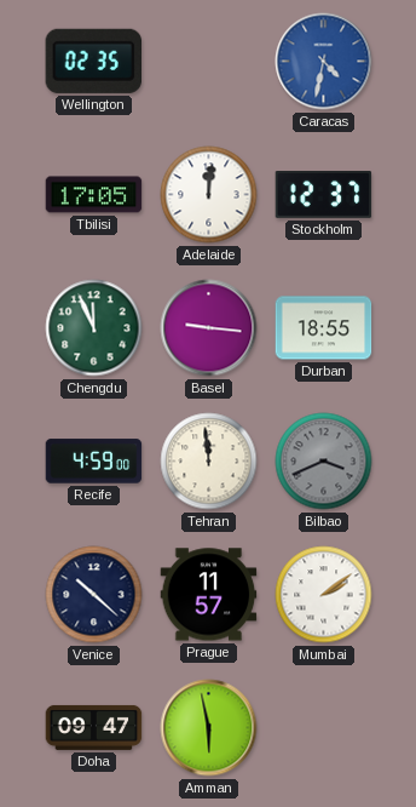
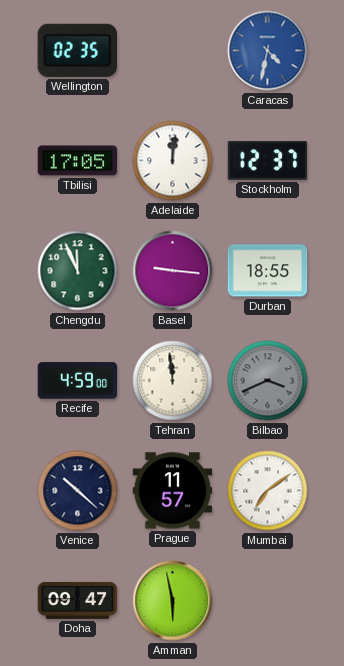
Mumbai: 2:09 -> 7:09
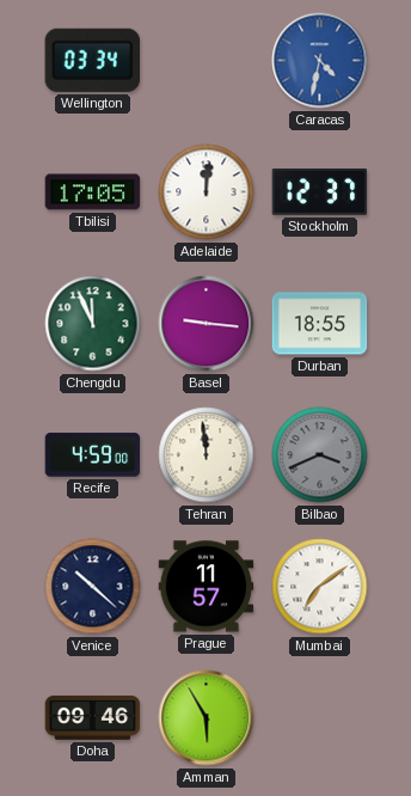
Wellington: 02:35 -> 03:34
Doha: 09:47 -> 09:46
Amman: 5:58 -> 5:55
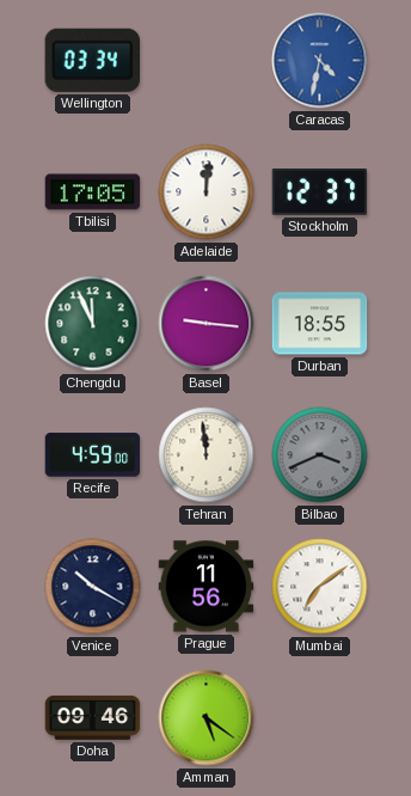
Venice: 10:22 -> 10:20
Prague: 11:57 -> 11:56
Amman: 5:55 -> 5:21
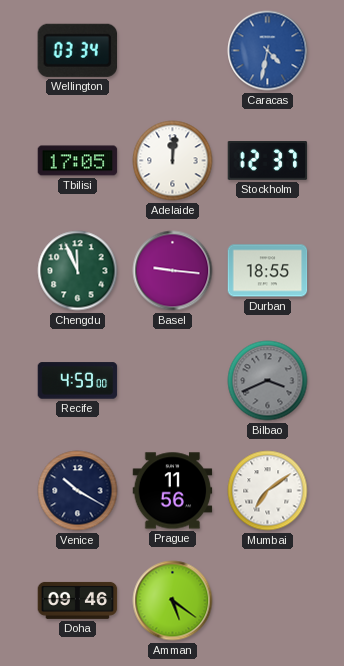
Tehran: 11:59 -> none
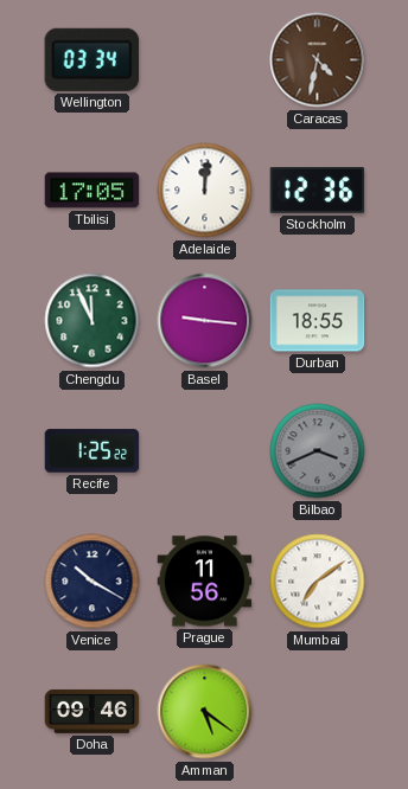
Caracas dial: blue -> brown
Stockholm: 12:37 -> 12:36
Recife: 4:59 -> 1:25
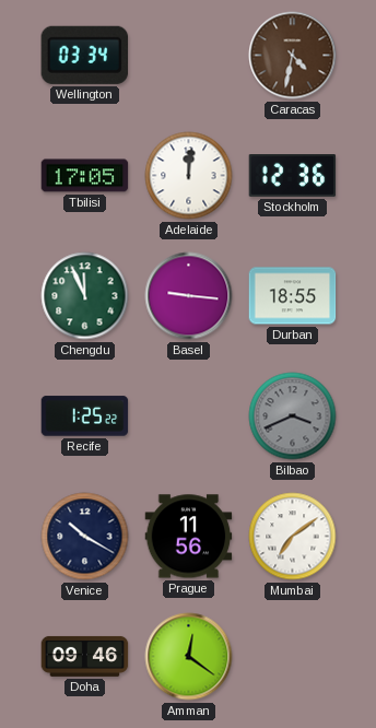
Amman: 5:21 -> 12:21
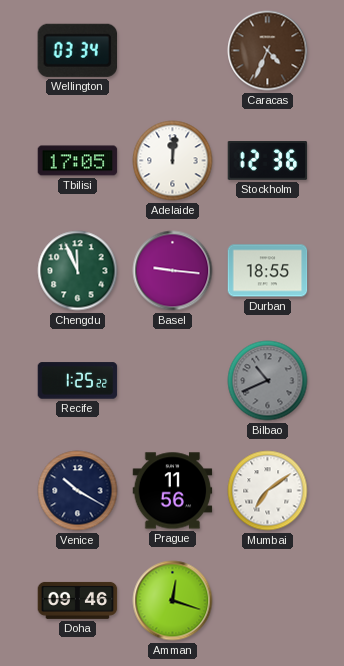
Caracas: 4:32 -> 4:34
Bilbao: 3:41 -> 10:41
Amman: 12:21 -> 12:18
